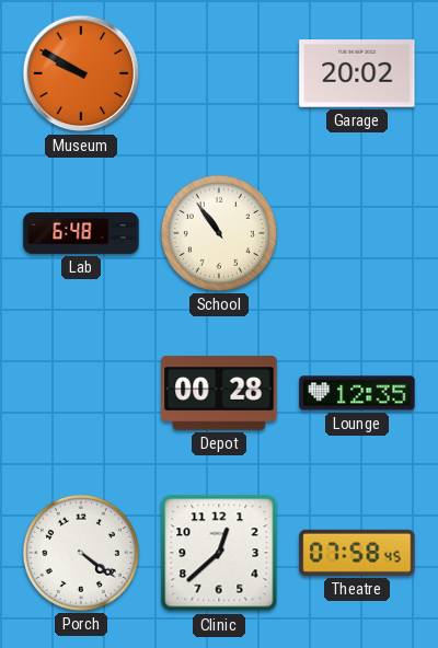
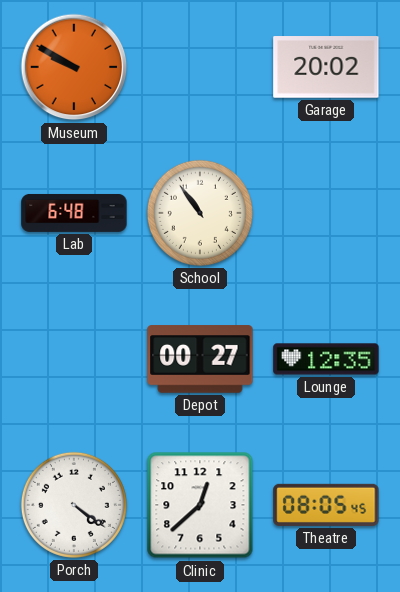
Depot: 00:28 -> 00:27
Theatre: 07:58 -> 08:05
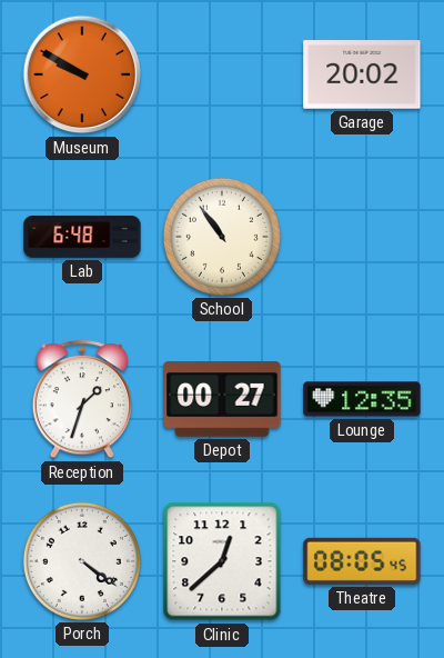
Reception: none -> 1:33
